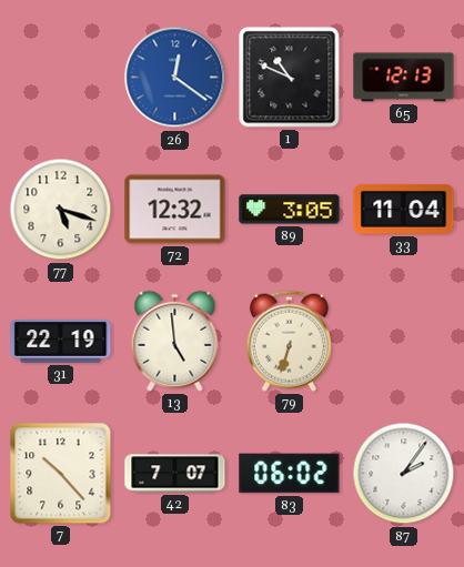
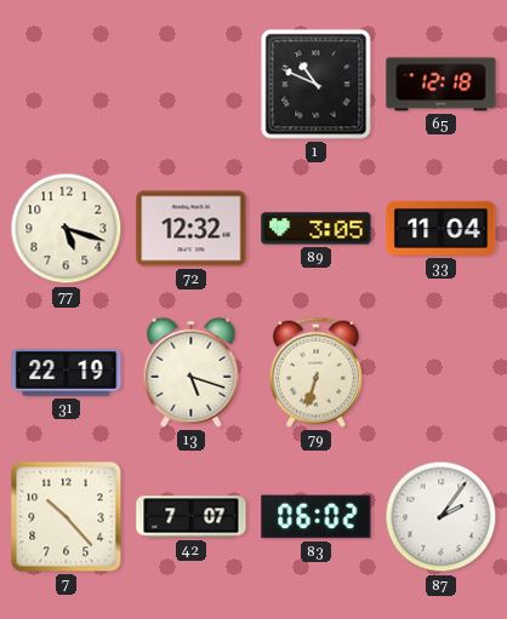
26: 12:21 -> none
65: 12:13 -> 12:18
13: 4:59 -> 5:18
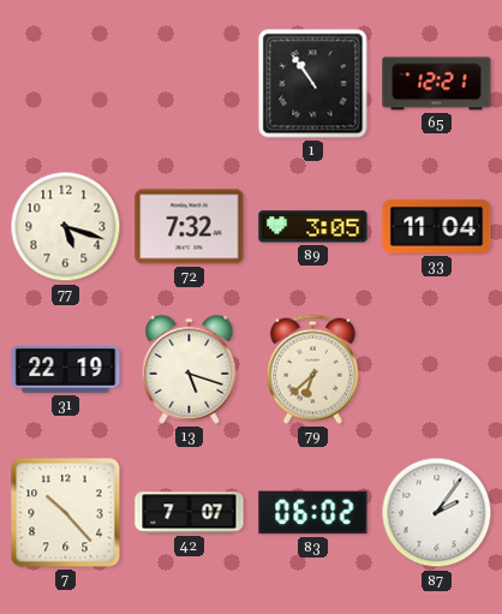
1: 10:49 -> 10:54
65: 12:18 -> 12:21
72: 12:32 -> 7:32
79: 6:33 -> 6:38
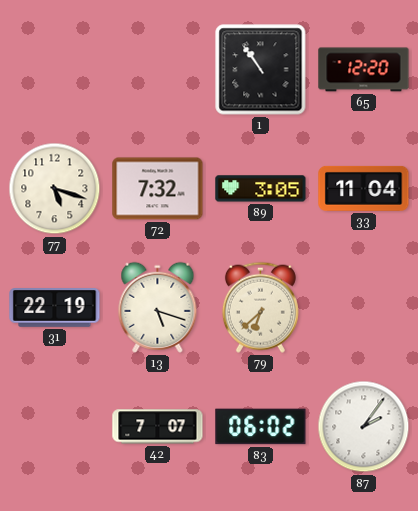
65: 12:21 -> 12:20
7: 10:23 -> none
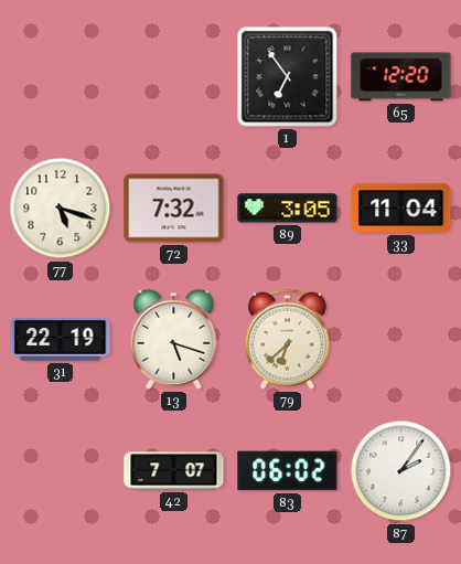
1: 10:54 -> 6:54
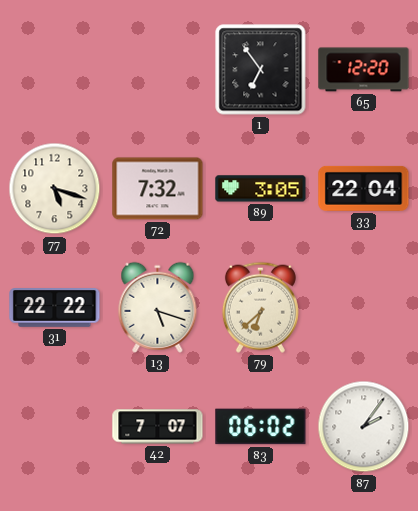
33: 11:04 -> 22:04
31: 22:19 -> 22:22
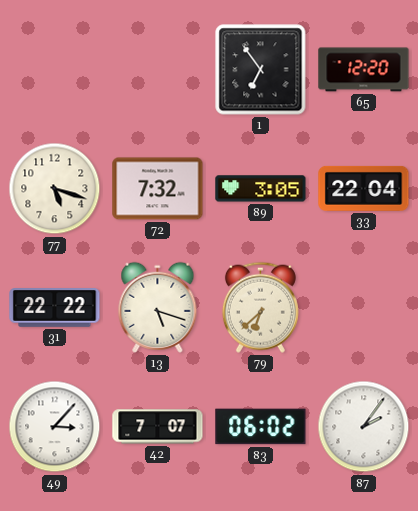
49: none -> 3:07
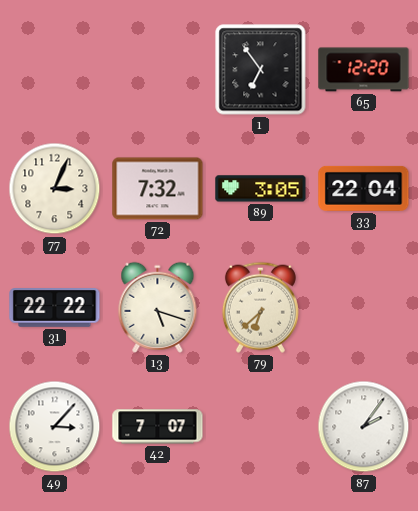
77: 5:18 -> 3:04
83: 06:02 -> none
